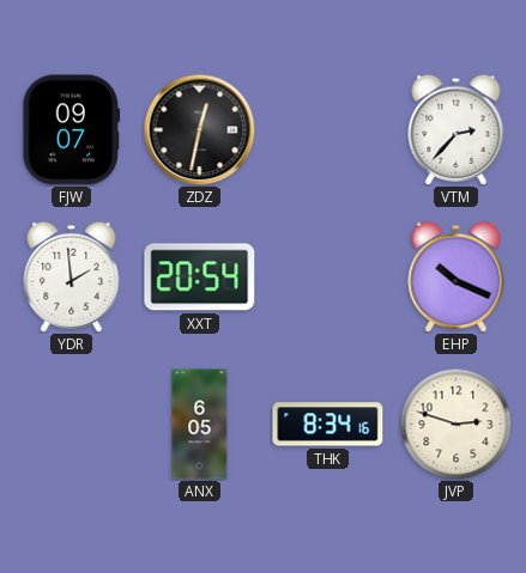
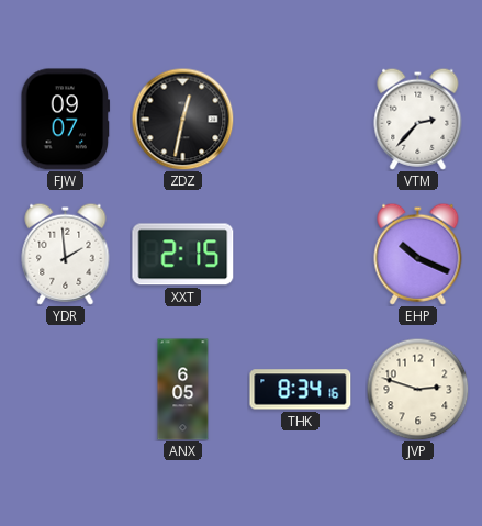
XXT: 20:54 -> 2:15
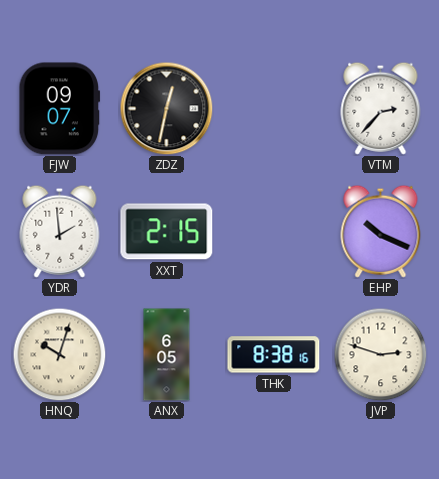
HNQ: none -> 10:03
THK: 8:34 -> 8:38
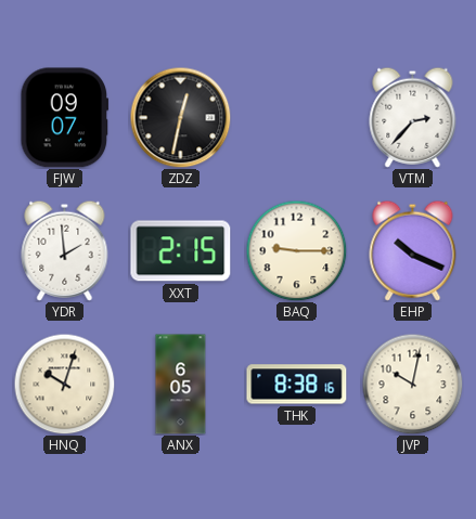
BAQ: none -> 9:15
JVP: 2:48 -> 10:02
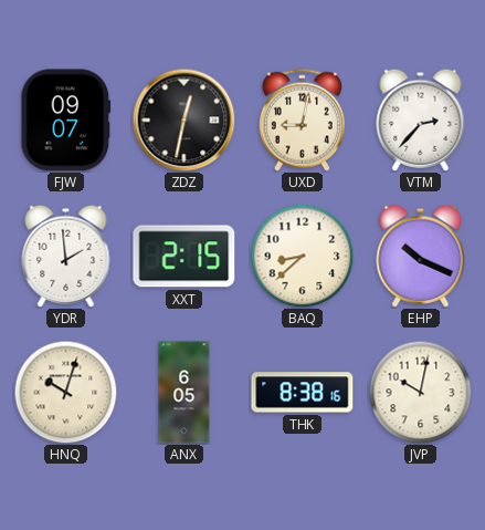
UXD: none -> 9:02
BAQ: 9:15 -> 8:38
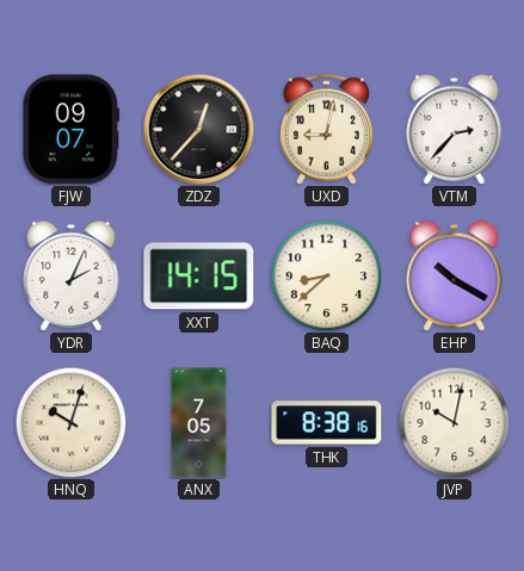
ZDZ: 12:32 -> 12:37
YDR: 1:59 -> 2:04
XXT: 2:15 -> 14:15
EHP: 10:19 -> 10:20
ANX: 6:05 -> 7:05
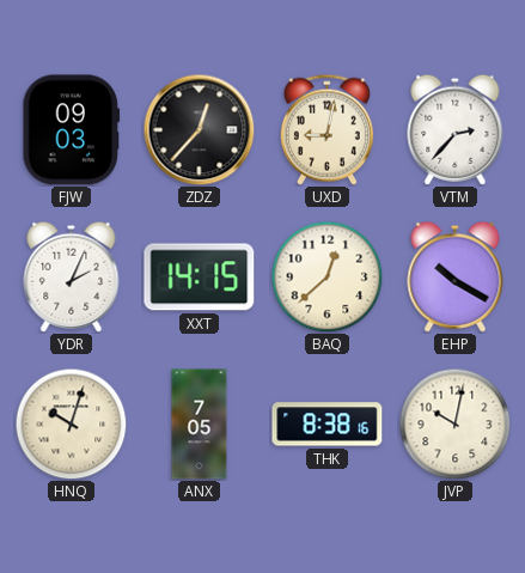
FJW: 09:07 -> 09:03
BAQ: 8:38 -> 12:38
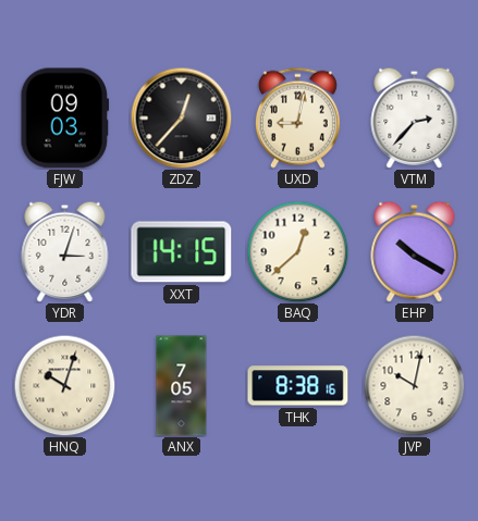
YDR: 2:04 -> 3:03
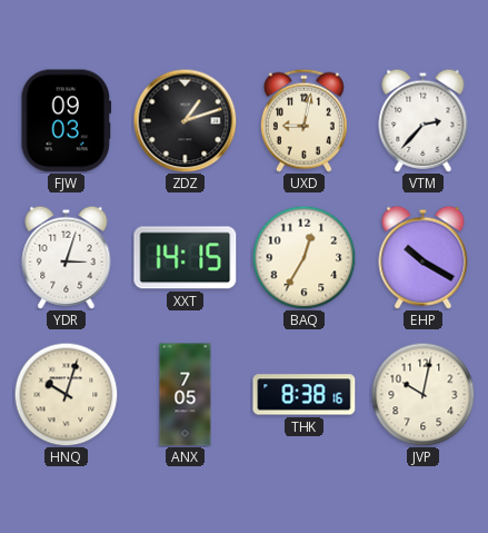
ZDZ: 12:37 -> 1:12
BAQ: 12:38 -> 12:35
